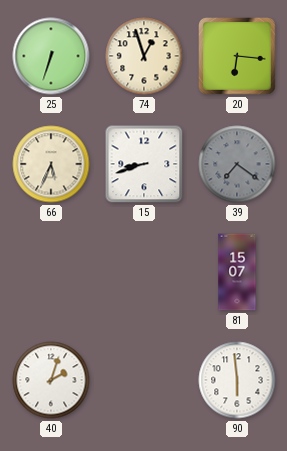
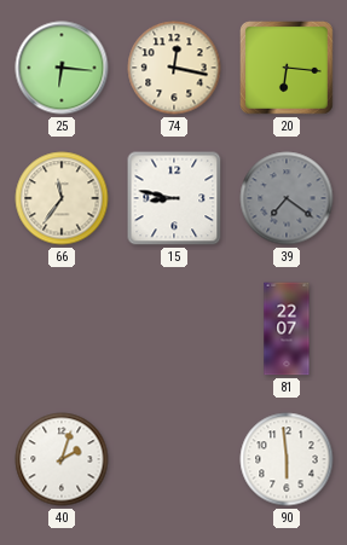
25: 6:33 -> 6:16
74: 12:57 -> 12:17
66: 5:34 -> 11:36
15: 8:42 -> 8:47
81: 15:07 -> 22:07
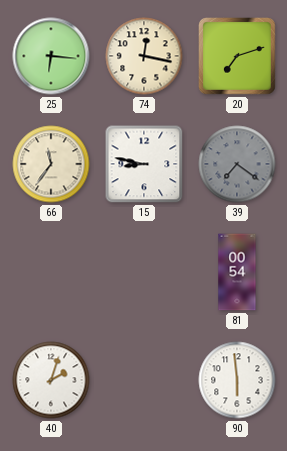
20: 6:16 -> 7:12
81: 22:07 -> 00:54
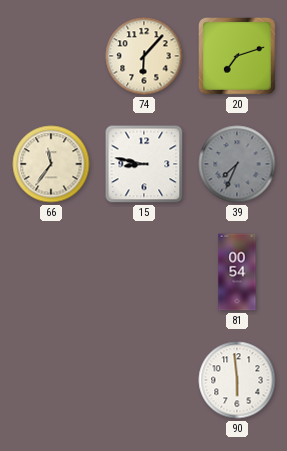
25: 6:16 -> none
74: 12:17 -> 6:07
39: 7:21 -> 7:34
40: 2:03 -> none
